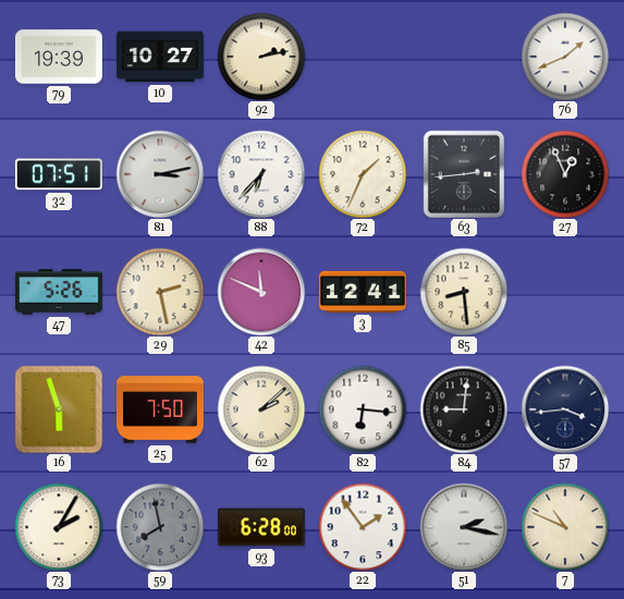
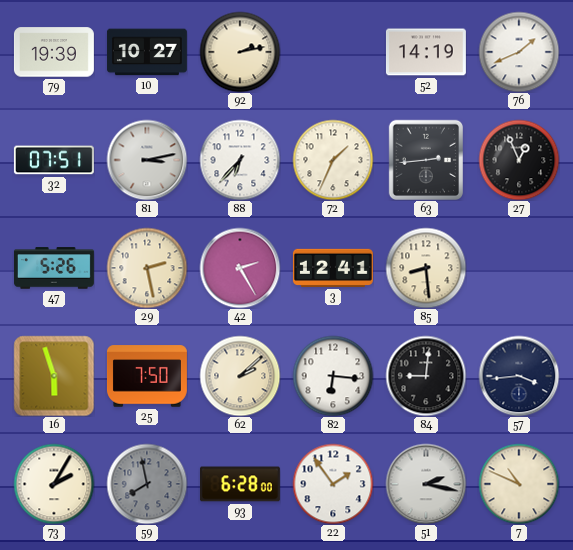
52: none -> 14:19
42: 11:49 -> 2:25
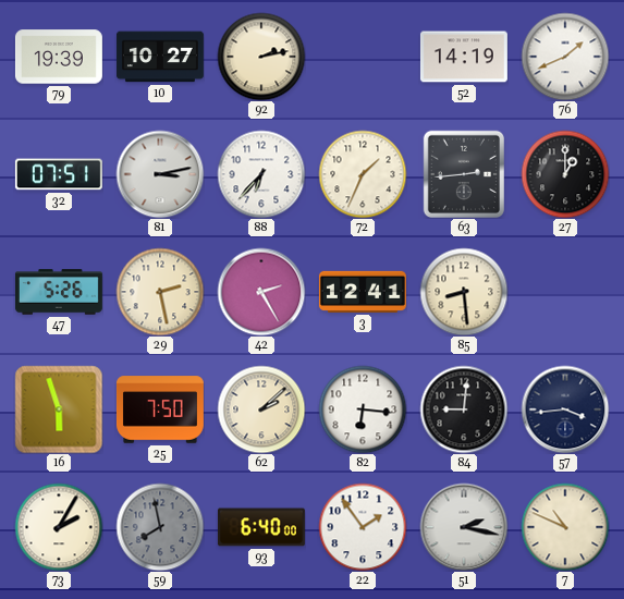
27: 12:56 -> 1:00
93: 6:28 -> 6:40
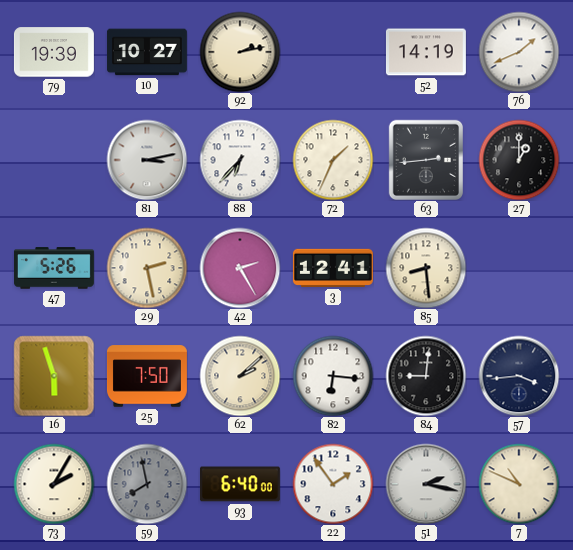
32: 07:51 -> none
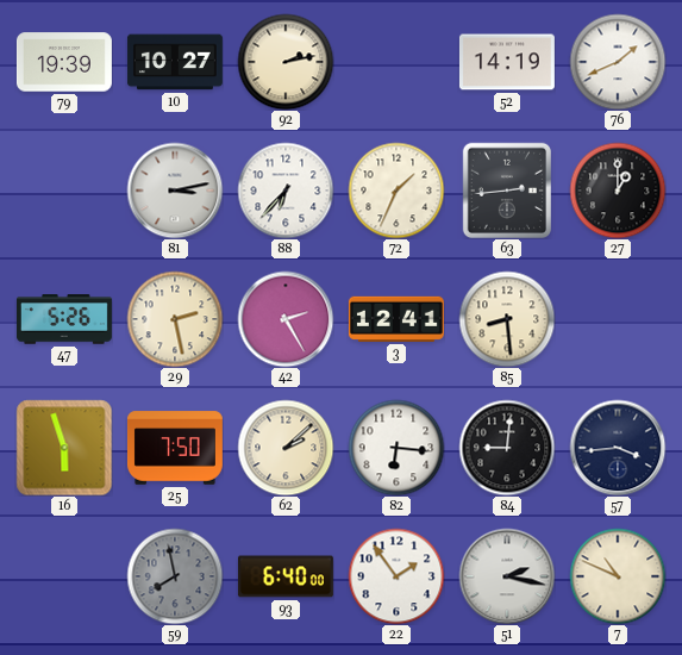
73: 2:05 -> none
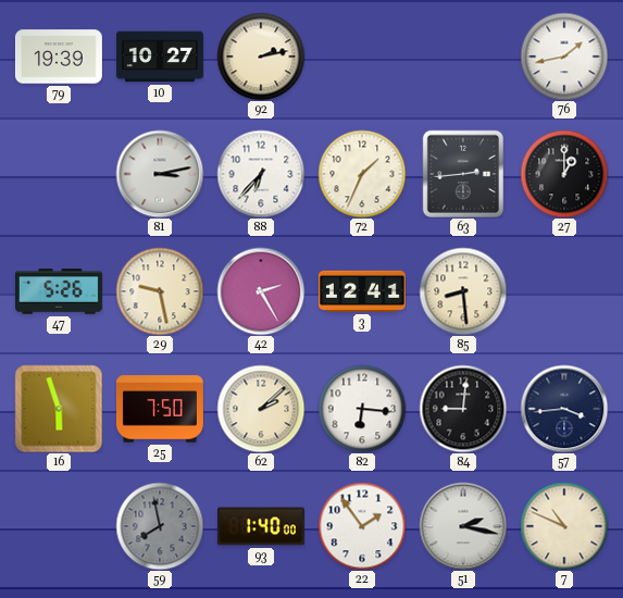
52: 14:19 -> none
76: 1:41 -> 1:43
29: 2:28 -> 9:28
93: 6:40 -> 1:40
